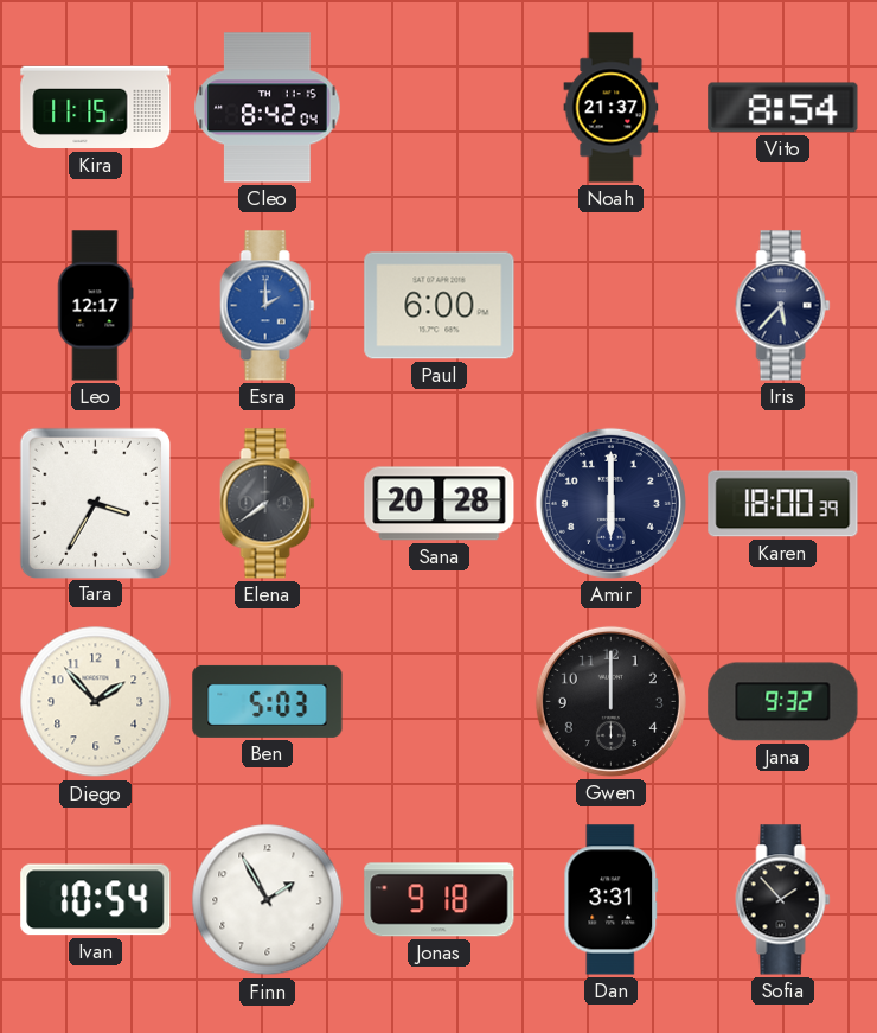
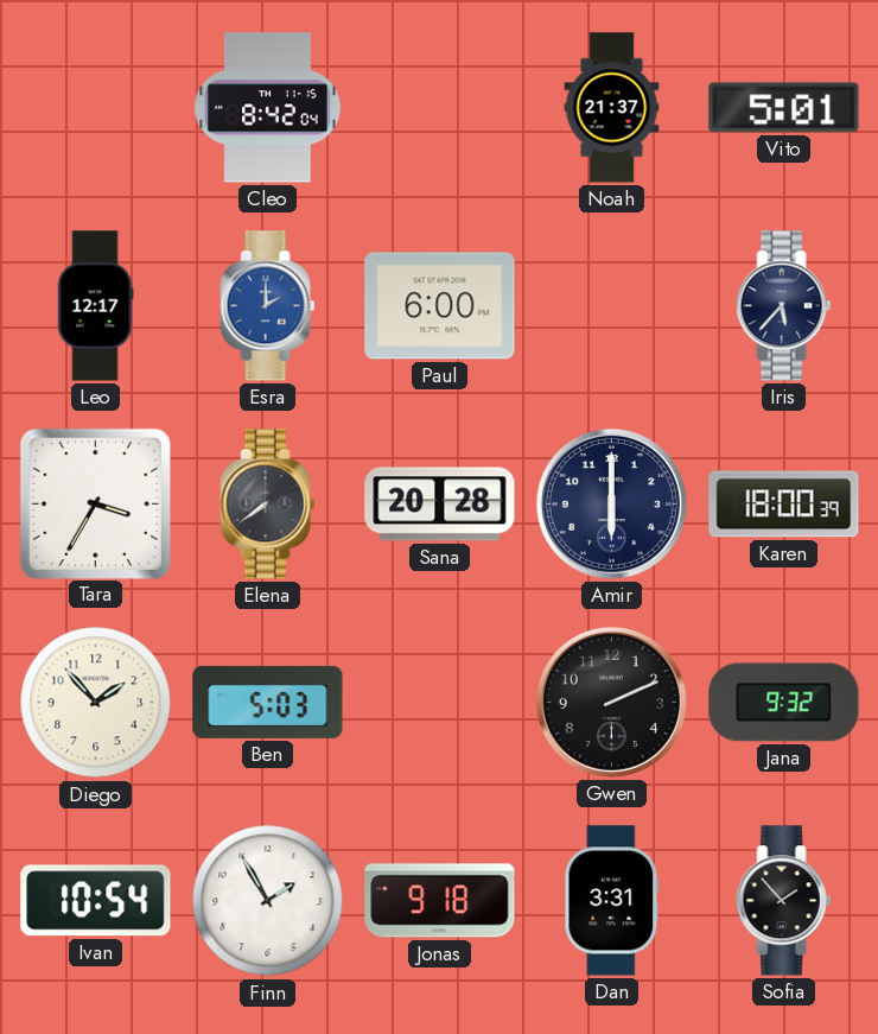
Kira: 11:15 -> none
Vito: 8:54 -> 5:01
Gwen: 12:00 -> 2:11
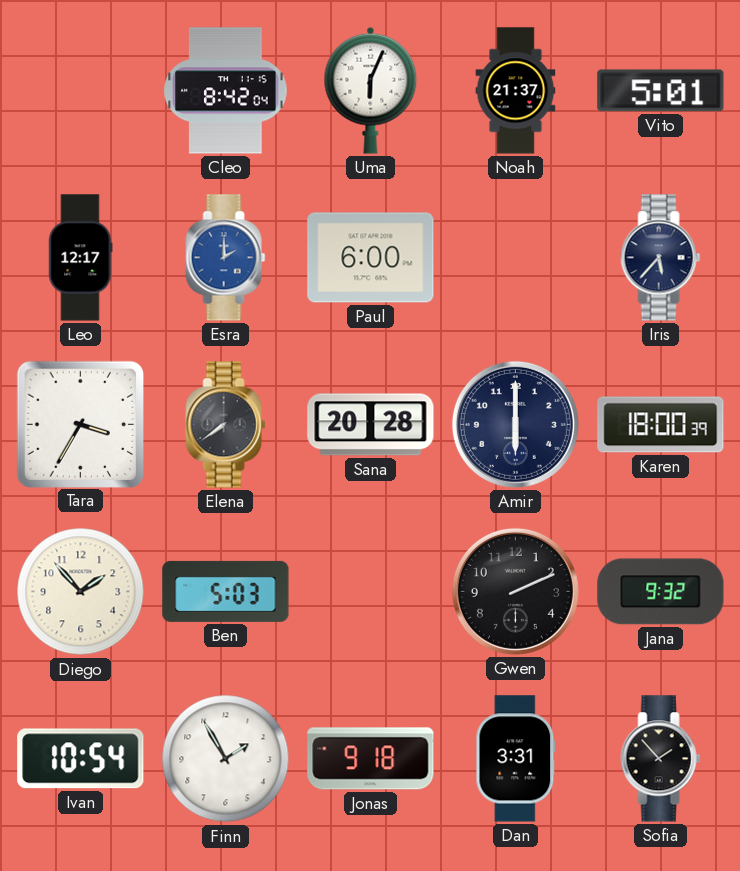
Uma: none -> 6:04
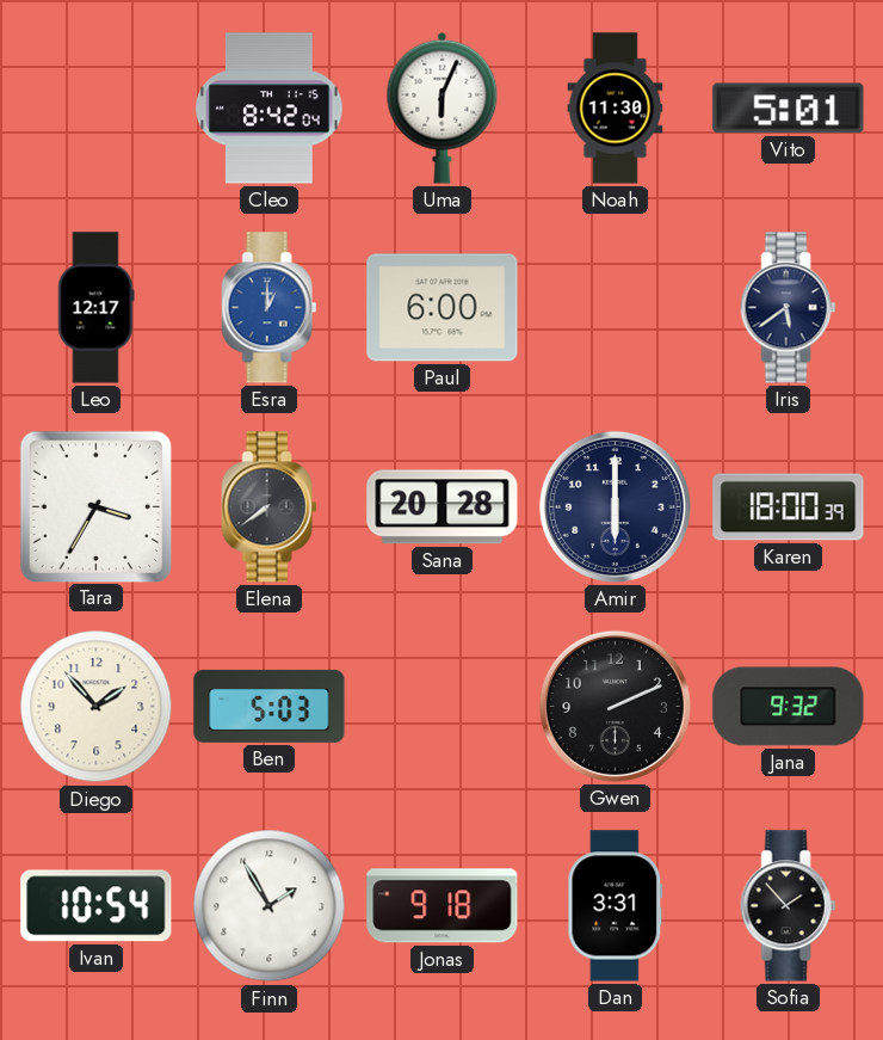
Noah: 21:37 -> 11:30
Esra: 2:00 -> 1:00
Iris: 5:37 -> 5:39
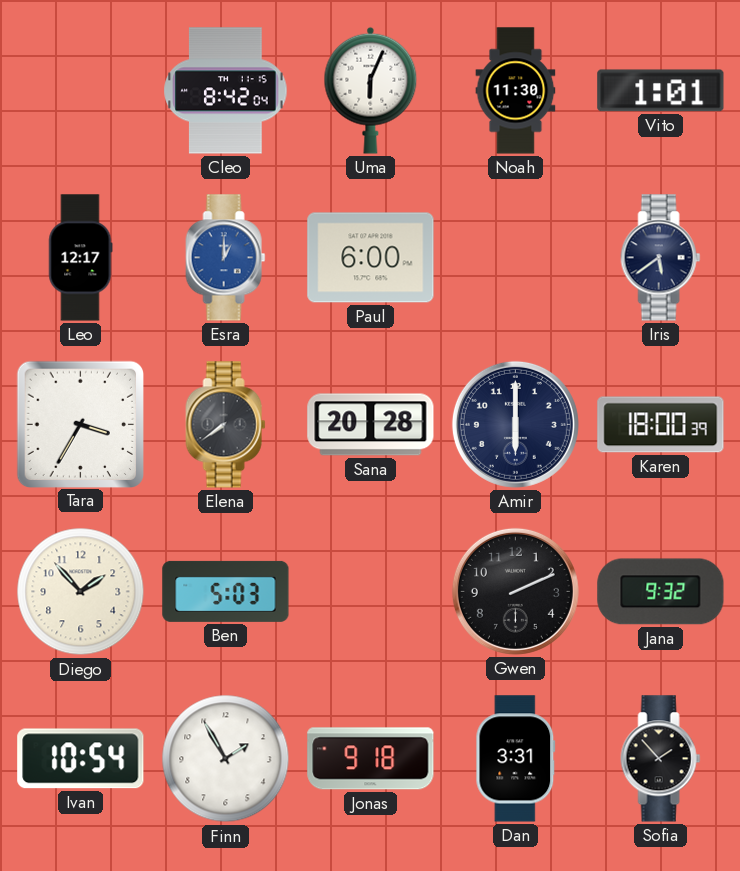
Vito: 5:01 -> 1:01
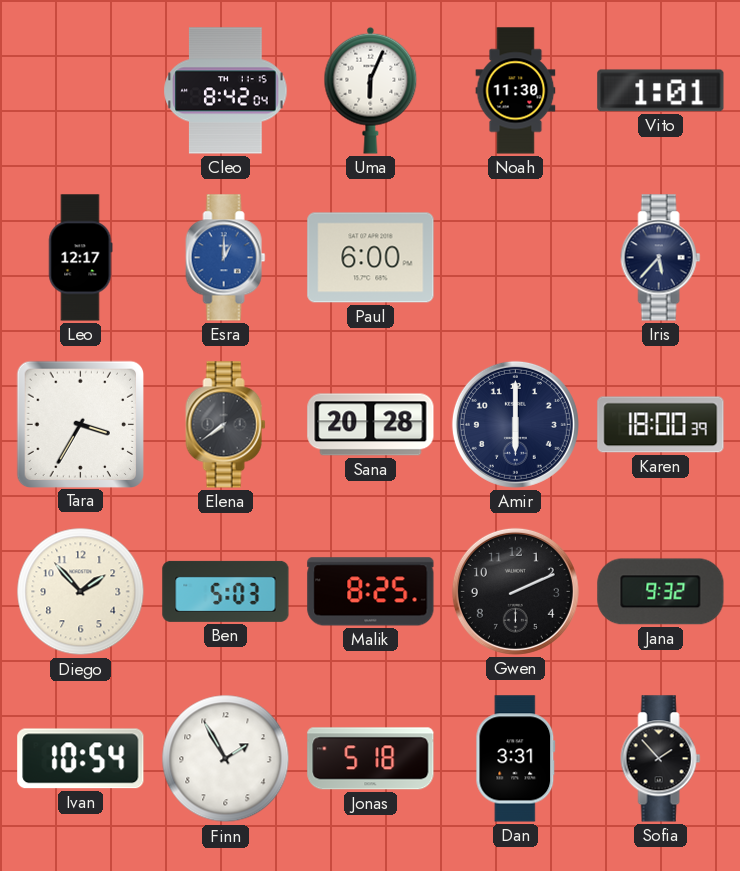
Iris: 5:39 -> 5:37
Malik: none -> 8:25
Jonas: 9:18 -> 5:18
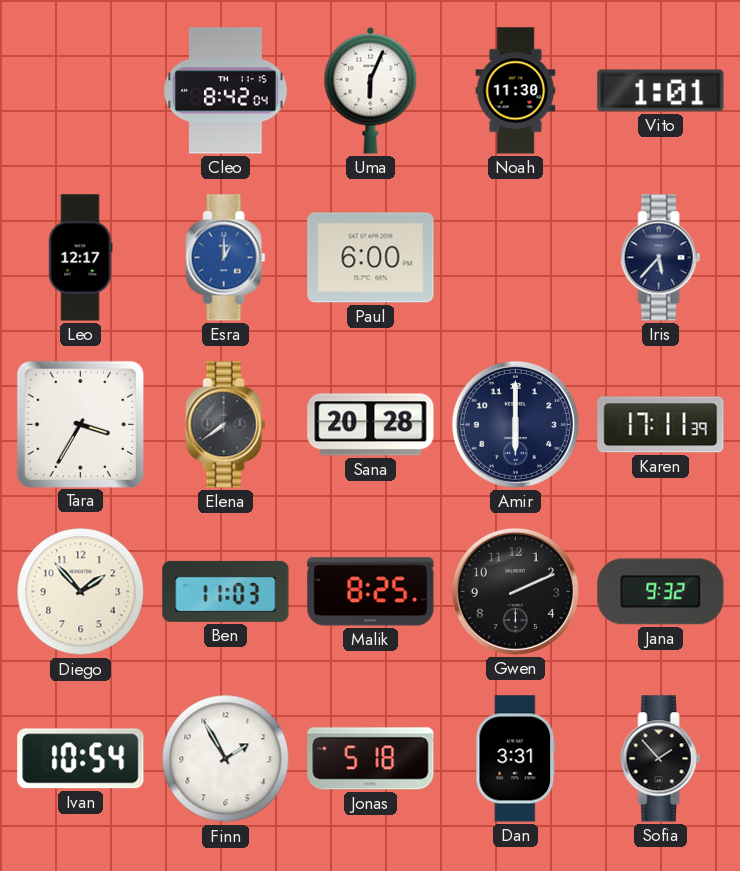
Karen: 18:00 -> 17:11
Ben: 5:03 -> 11:03
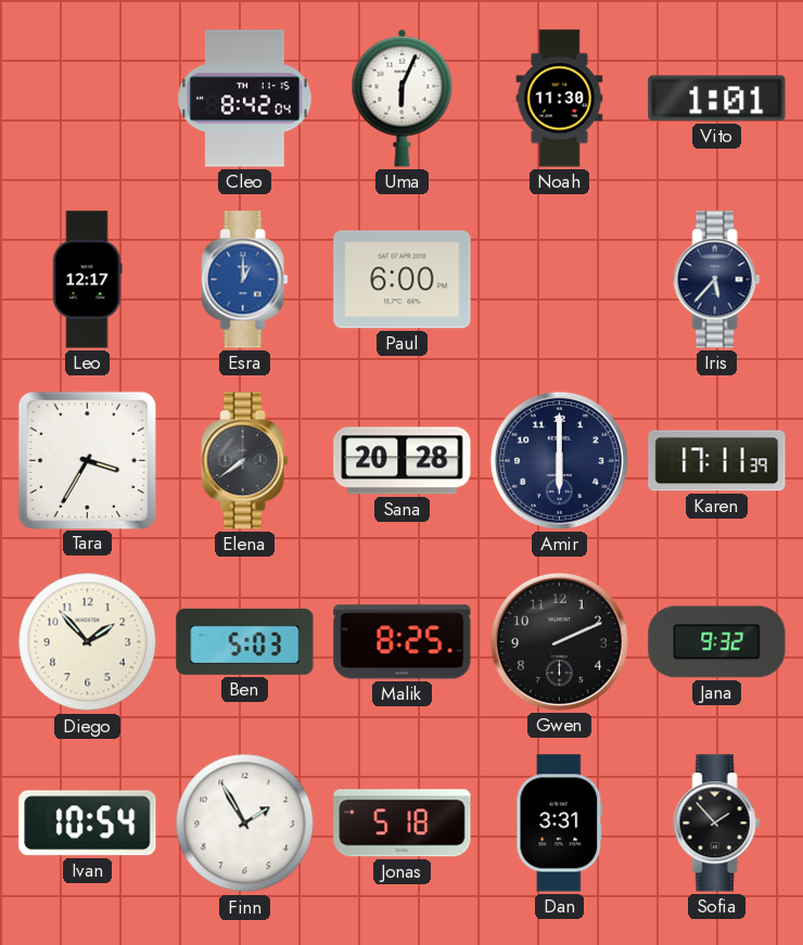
Ben: 11:03 -> 5:03
